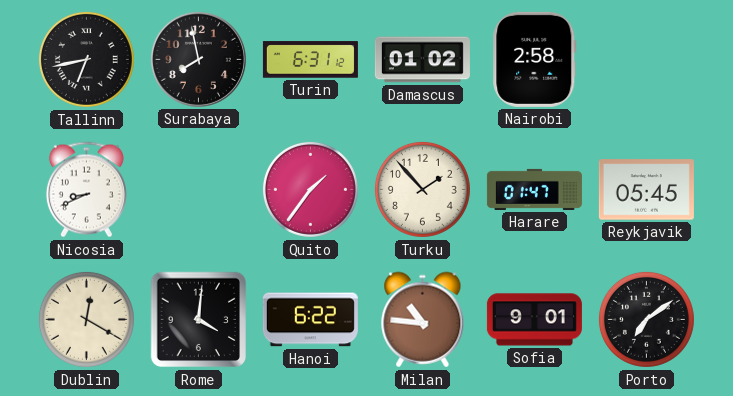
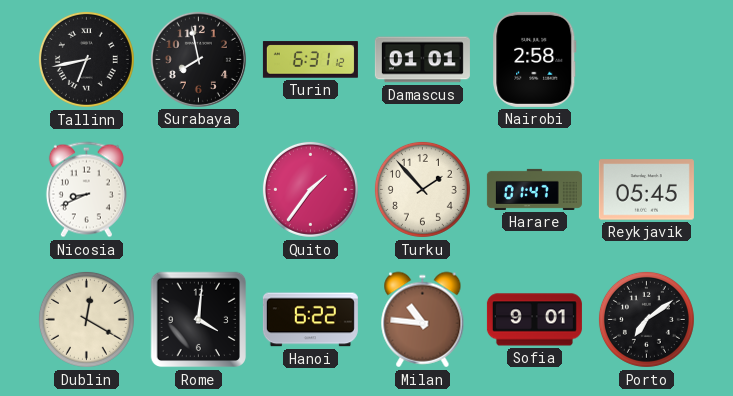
Damascus: 01:02 -> 01:01
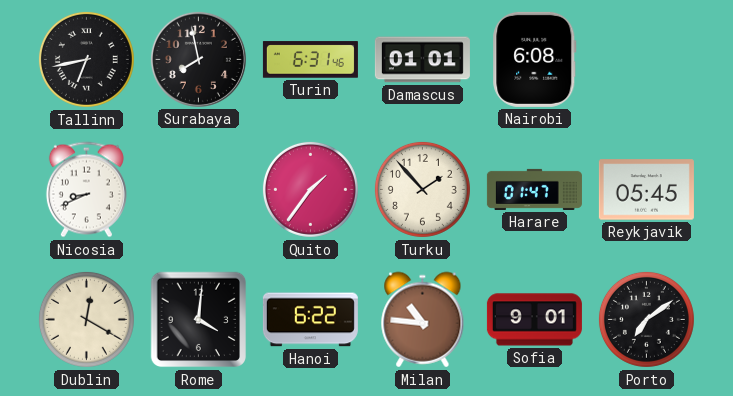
Turin: 6:31:12 -> 6:31:46
Nairobi: 2:58 -> 6:08
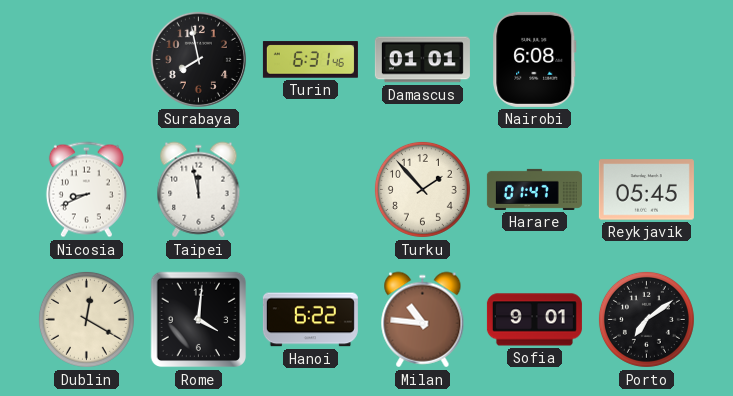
Tallinn: 6:43 -> none
Taipei: none -> 11:58
Quito: 1:36 -> none
